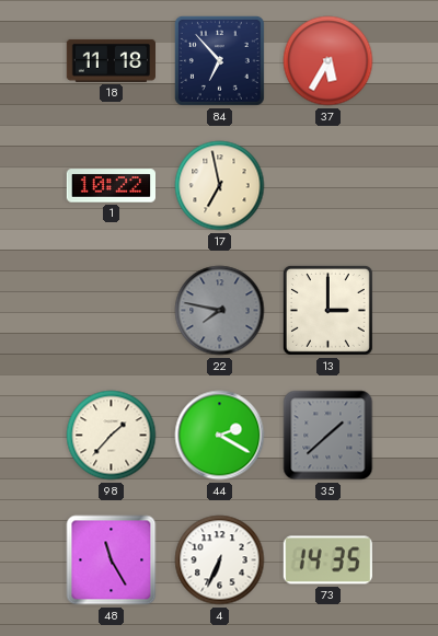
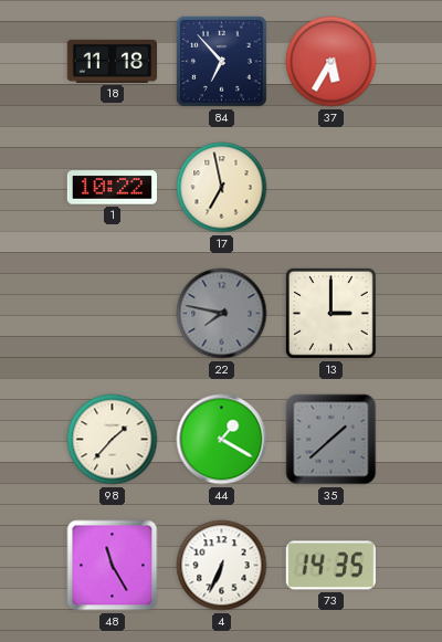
44: 2:20 -> 1:20
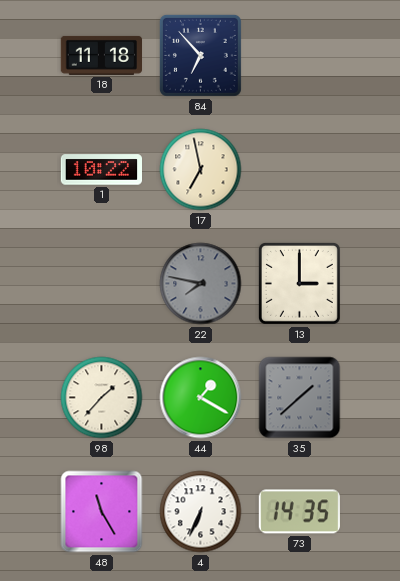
37: 5:35 -> none
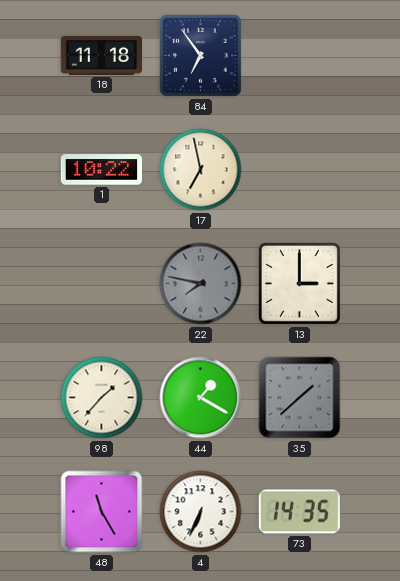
84: 6:53 -> 6:54
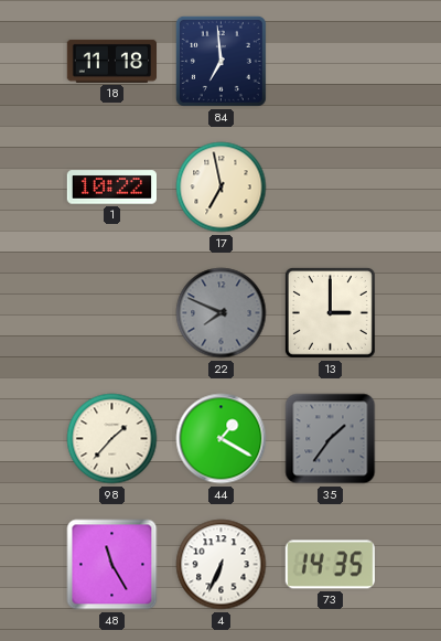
84: 6:54 -> 6:59
22: 7:47 -> 7:49
35: 1:38 -> 1:36
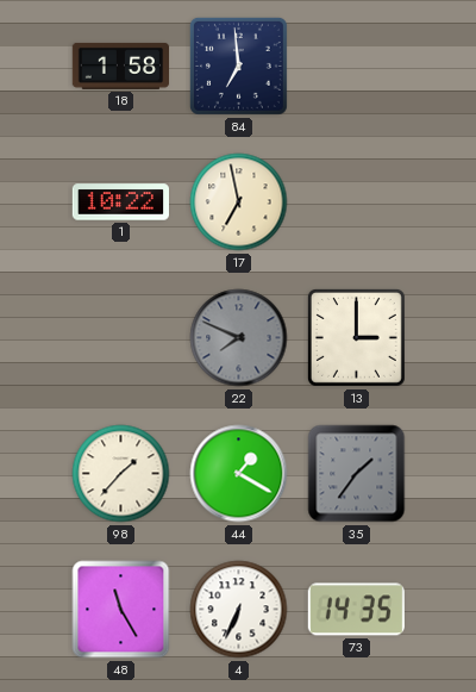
18: 11:18 -> 1:58
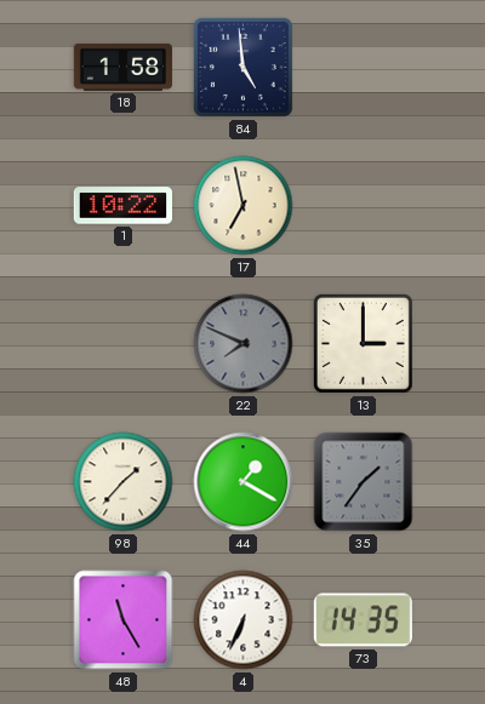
84: 6:59 -> 4:59
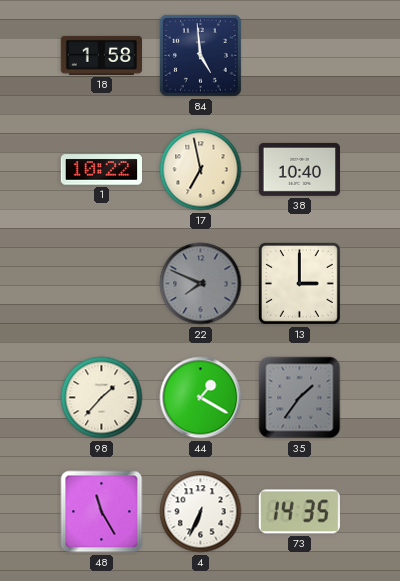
38: none -> 10:40
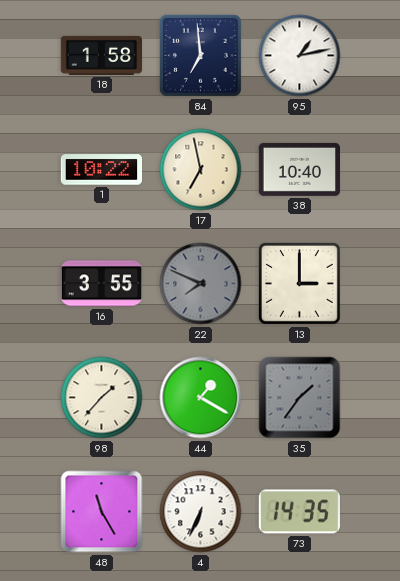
84: 4:59 -> 6:59
95: none -> 1:13
16: none -> 3:55
